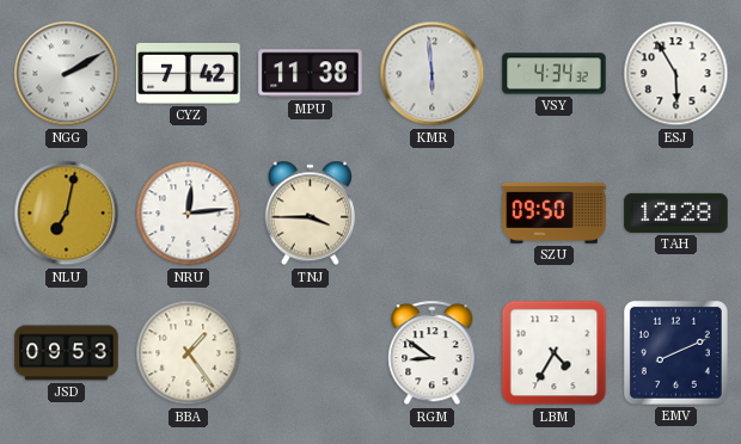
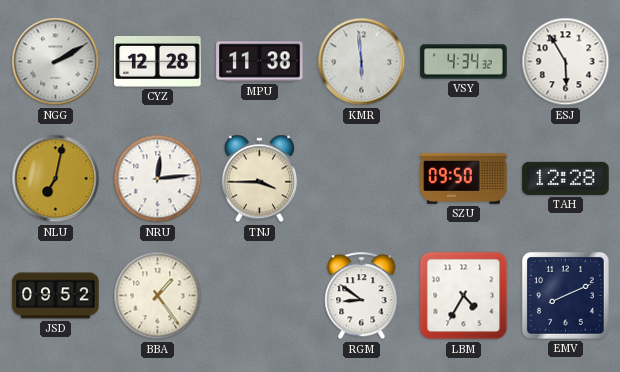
CYZ: 7:42 -> 12:28
JSD: 09:53 -> 09:52
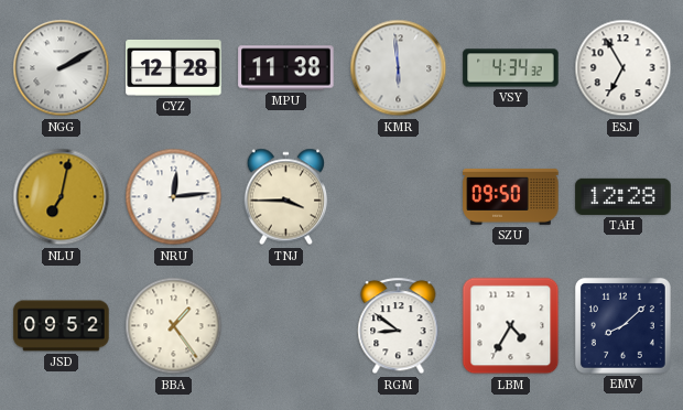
ESJ: 5:55 -> 6:55
EMV: 8:11 -> 8:08
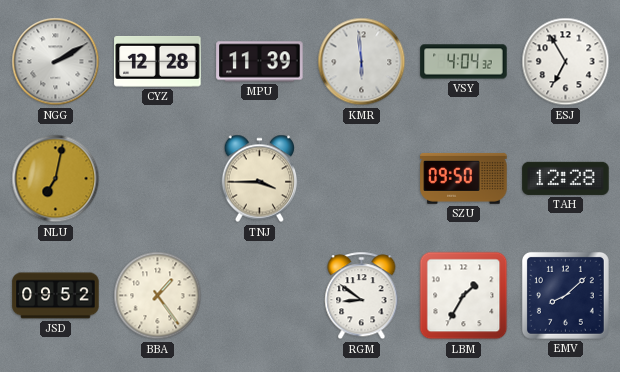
MPU: 11:38 -> 11:39
VSY: 4:34 -> 4:04
NRU: 12:14 -> none
LBM: 4:35 -> 1:35
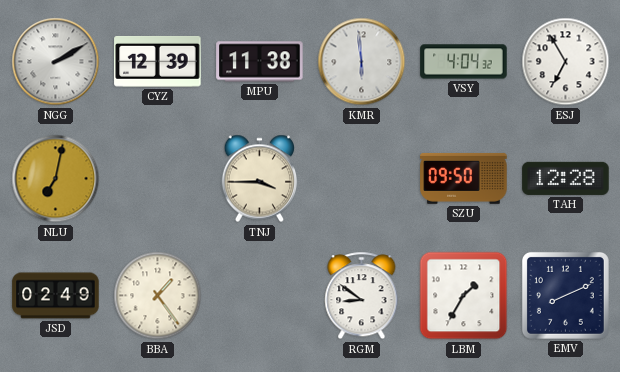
CYZ: 12:28 -> 12:39
MPU: 11:39 -> 11:38
JSD: 09:52 -> 02:49
EMV: 8:08 -> 8:11
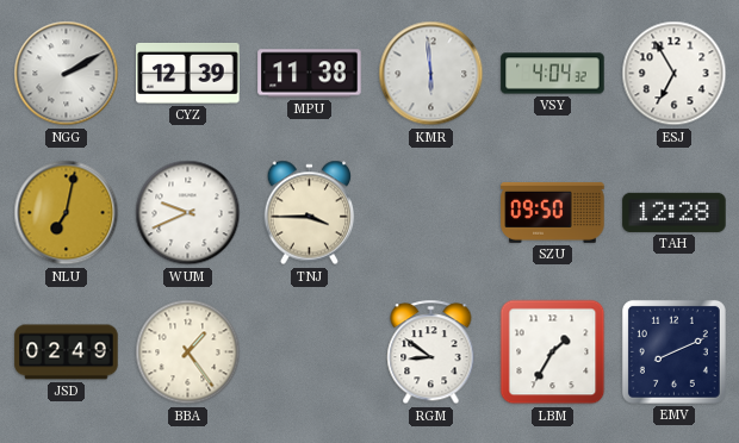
WUM: none -> 9:41
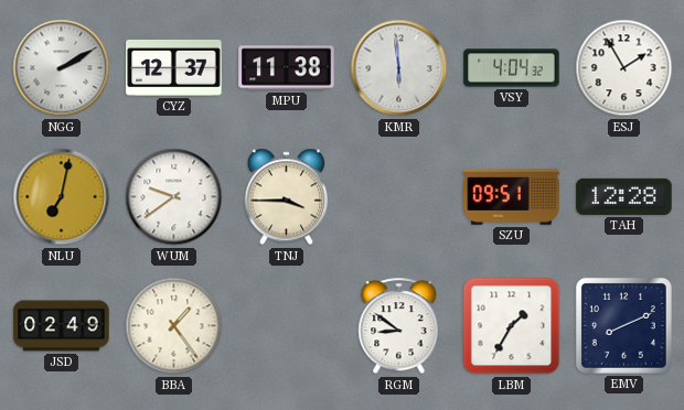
CYZ: 12:39 -> 12:37
ESJ: 6:55 -> 1:55
WUM: 9:41 -> 9:39
SZU: 09:50 -> 09:51
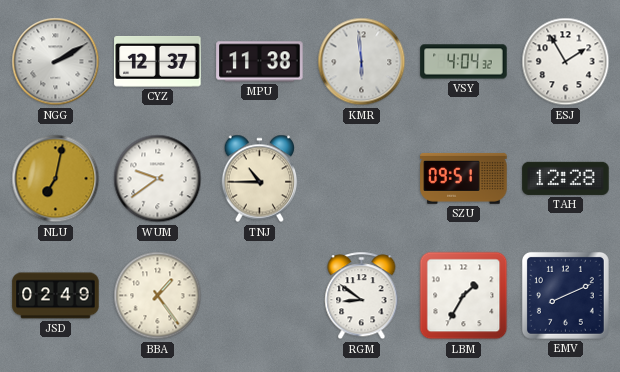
TNJ: 3:45 -> 10:45
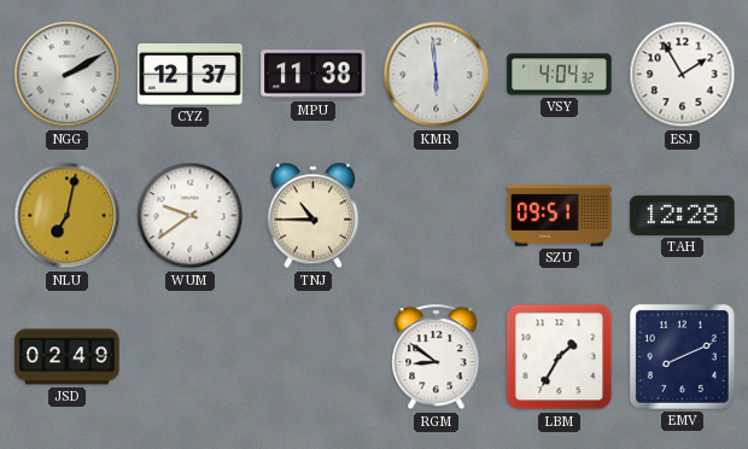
BBA: 1:24 -> none
